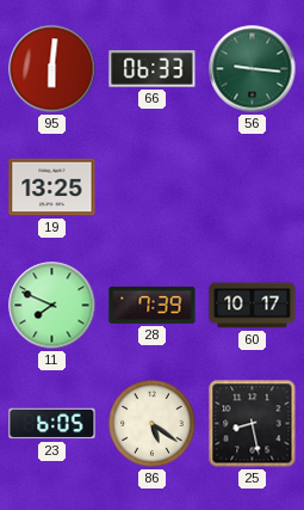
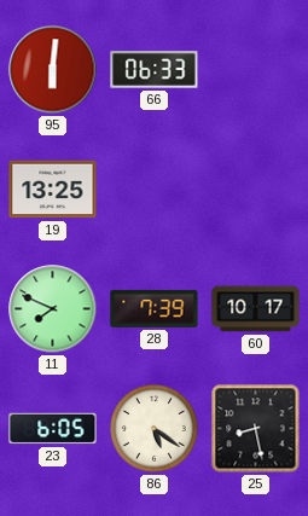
56: 9:16 -> none
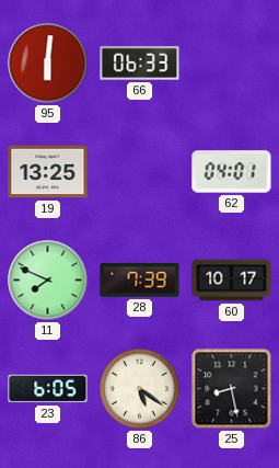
62: none -> 04:01
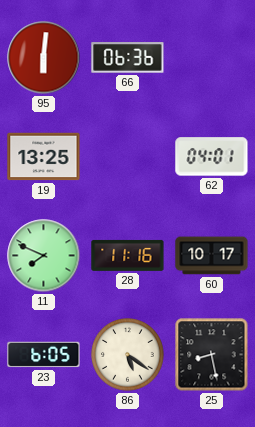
66: 06:33 -> 06:36
28: 7:39 -> 11:16
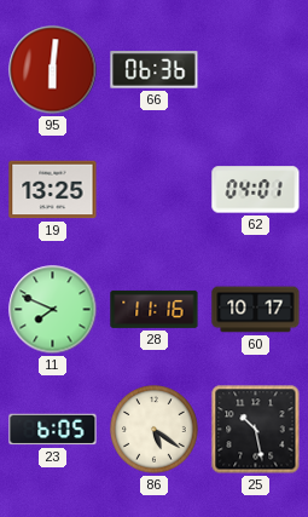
25: 8:28 -> 10:28
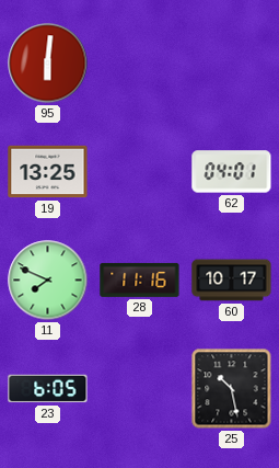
66: 06:36 -> none
86: 5:21 -> none
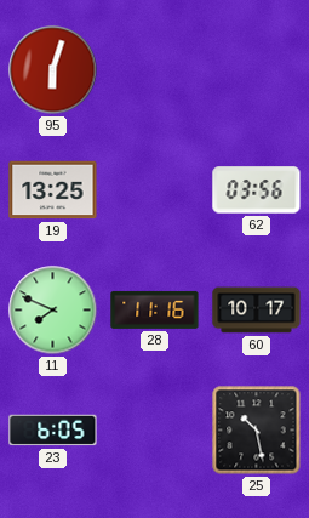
95: 6:01 -> 6:03
62: 04:01 -> 03:56
